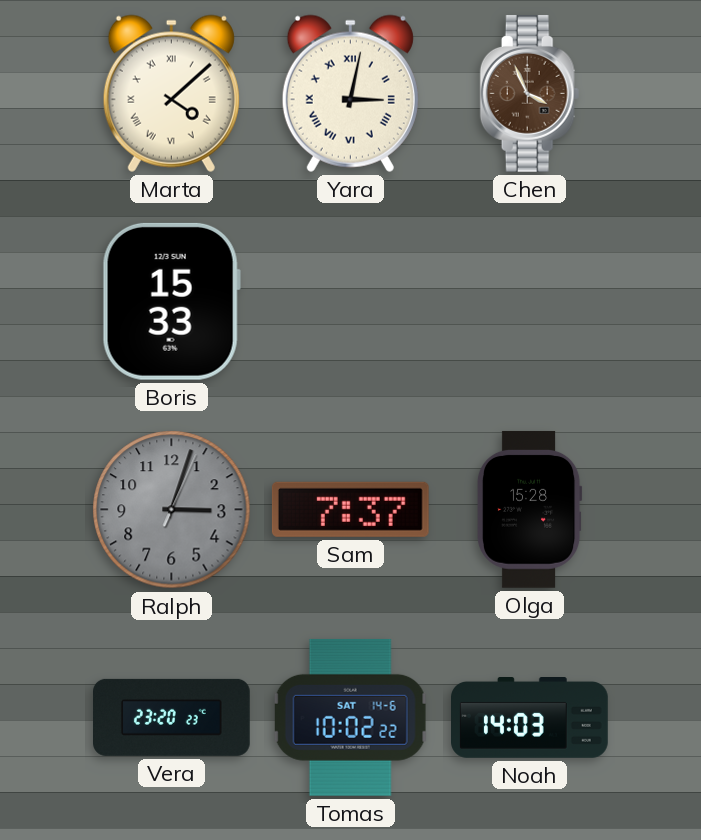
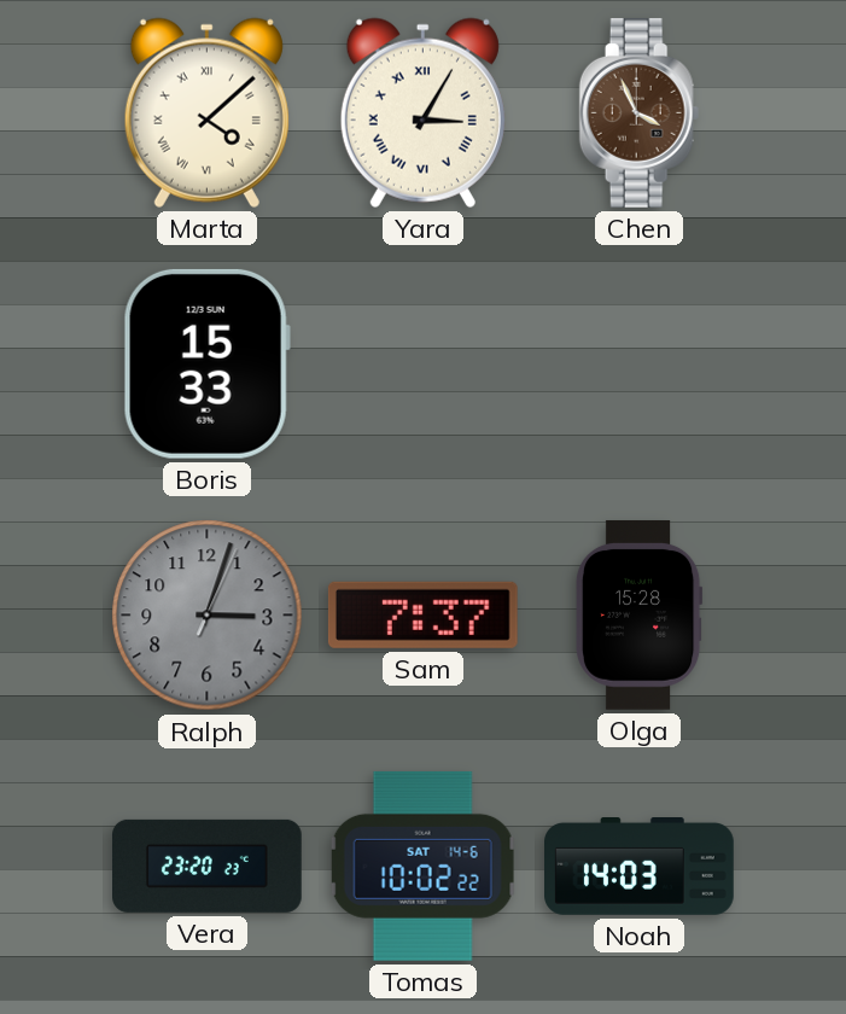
Yara: 3:02 -> 3:05
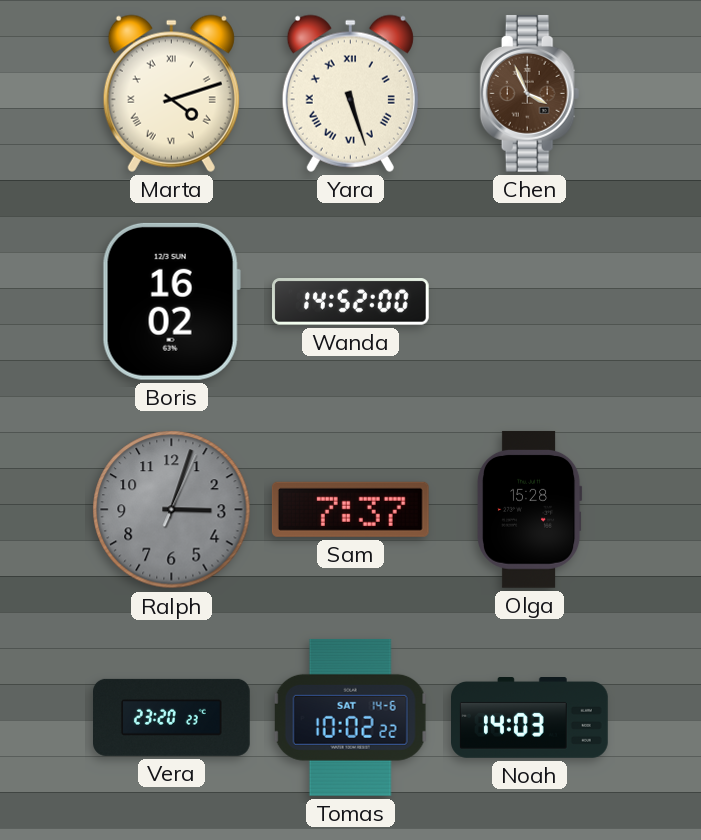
Marta: 4:08 -> 4:12
Yara: 3:05 -> 5:27
Boris: 15:33 -> 16:02
Wanda: none -> 14:52
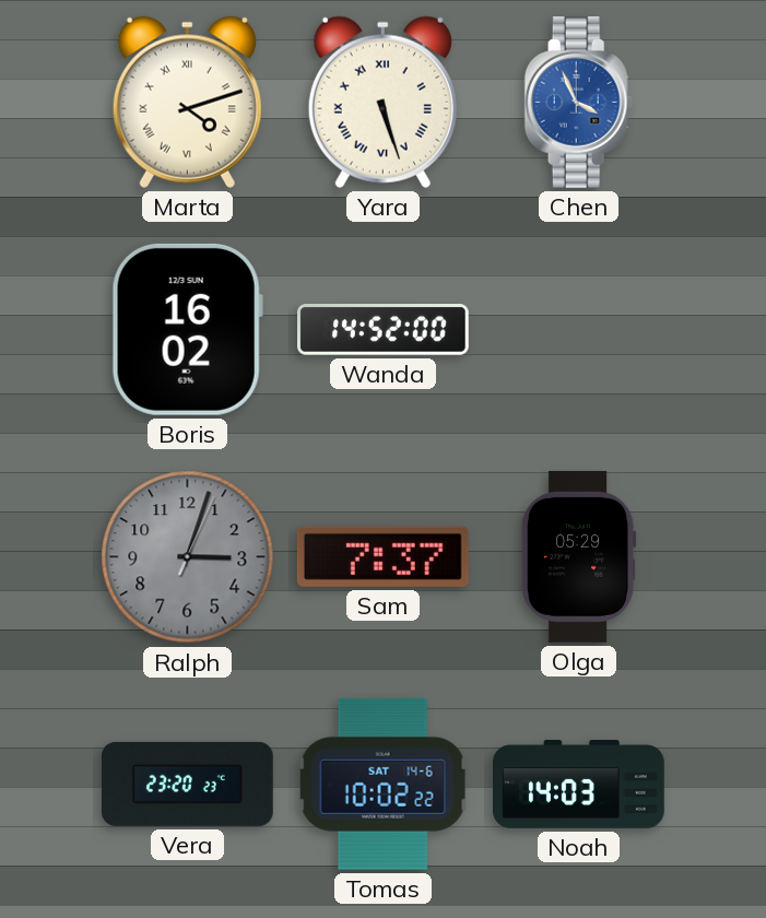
Chen dial: brown -> blue
Olga: 15:28 -> 05:29
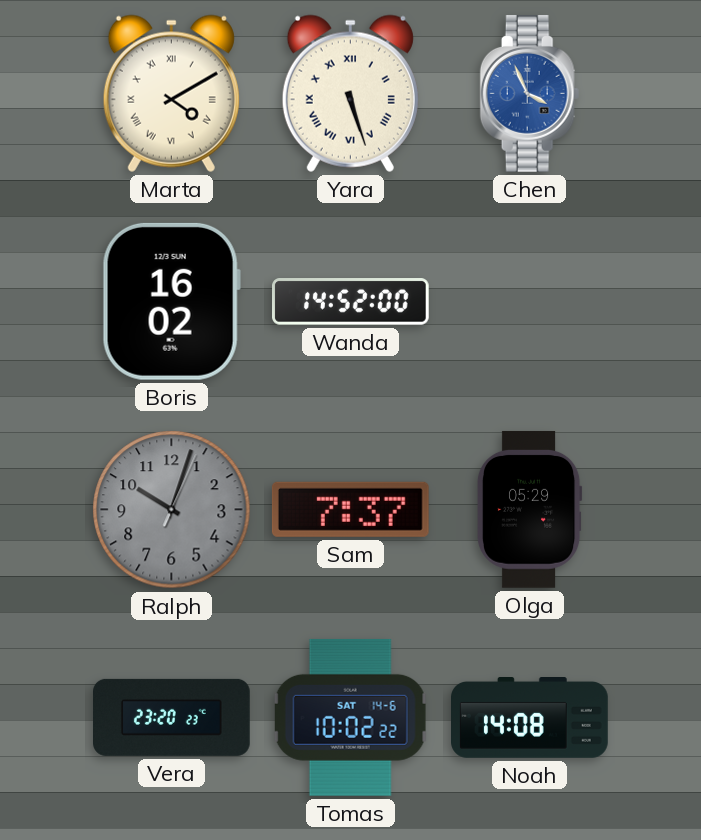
Marta: 4:12 -> 4:10
Ralph: 3:03 -> 10:03
Noah: 14:03 -> 14:08
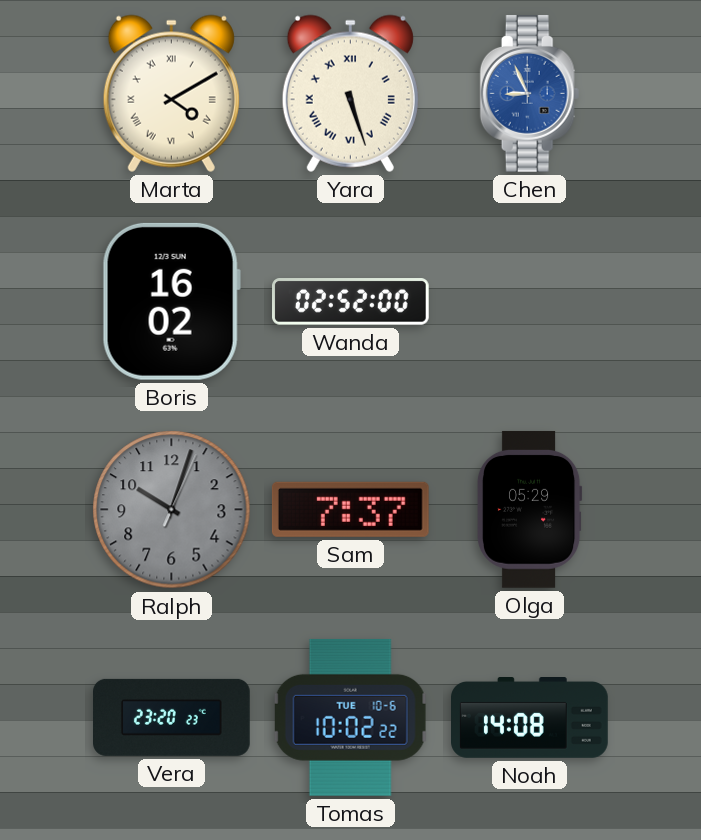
Chen: 3:56 -> 8:56
Wanda: 14:52 -> 02:52
Tomas date: SAT 14-6 -> TUE 10-6
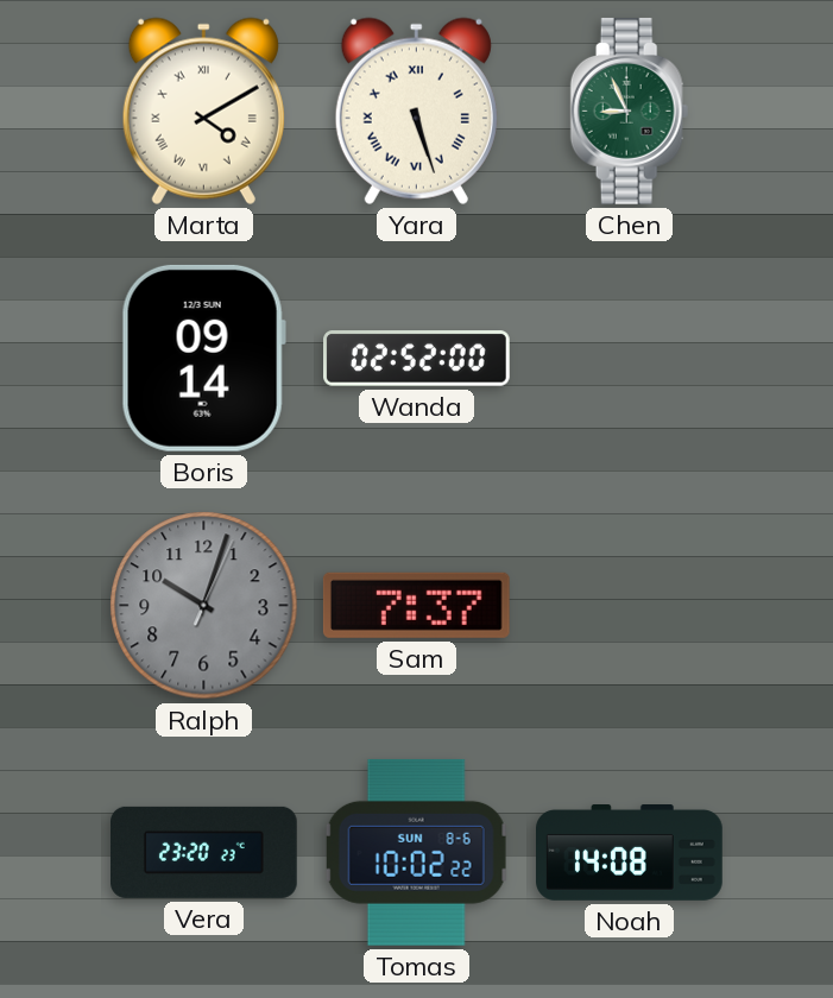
Chen dial: blue -> green
Boris: 16:02 -> 09:14
Olga: 05:29 -> none
Tomas date: TUE 10-6 -> SUN 8-6
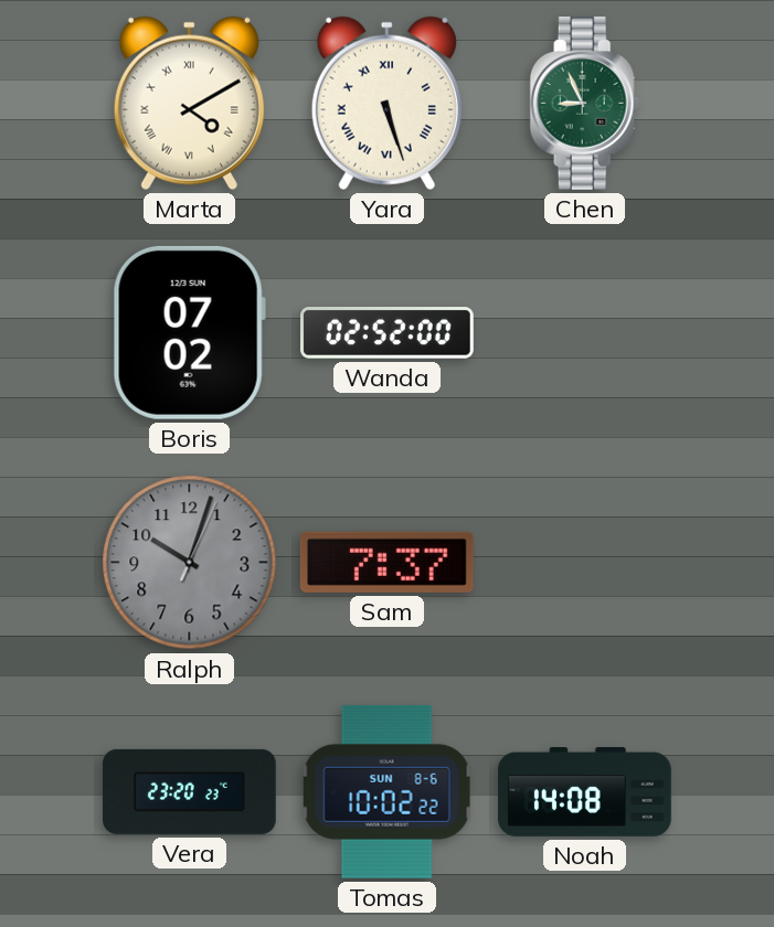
Boris: 09:14 -> 07:02
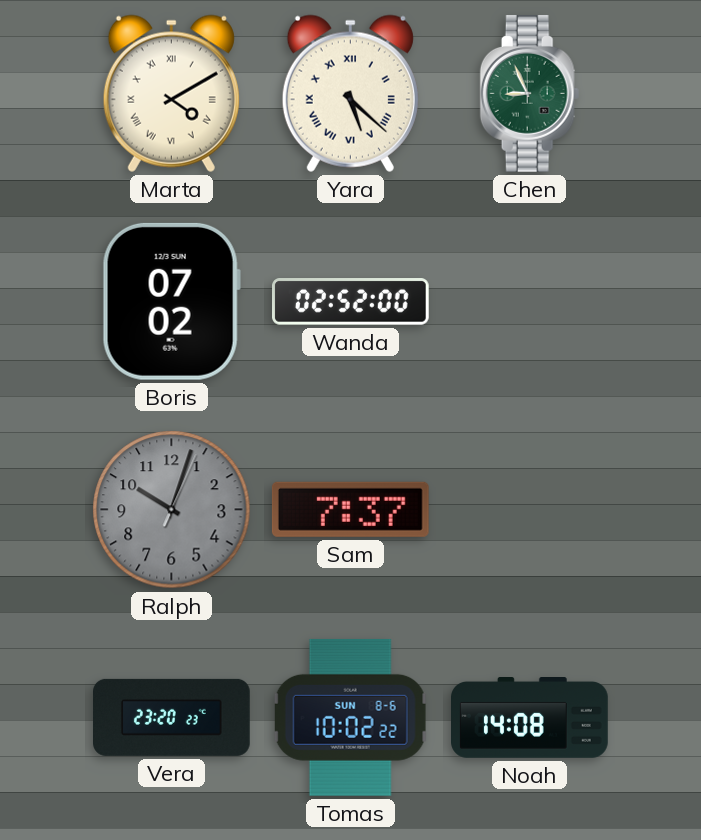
Yara: 5:27 -> 5:22
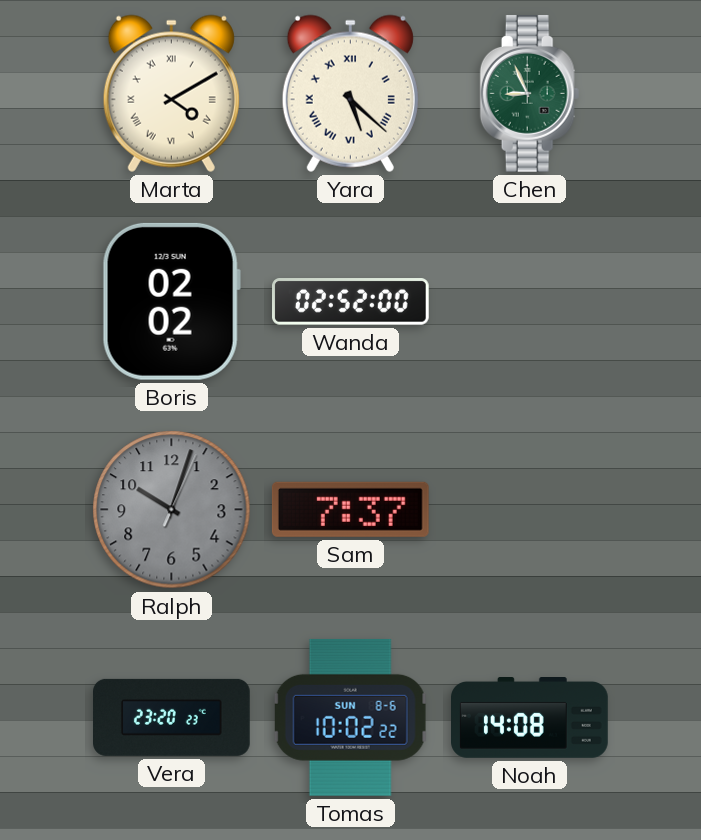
Boris: 07:02 -> 02:02
